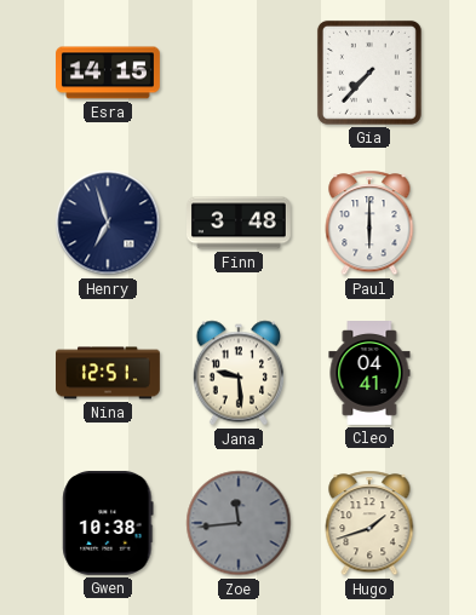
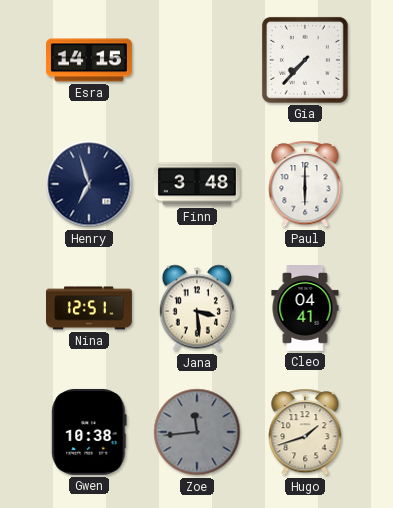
Jana: 9:29 -> 3:29
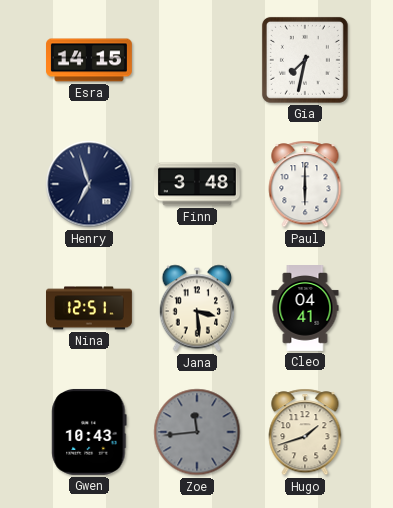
Gia: 7:37 -> 7:32
Gwen: 10:38 -> 10:43
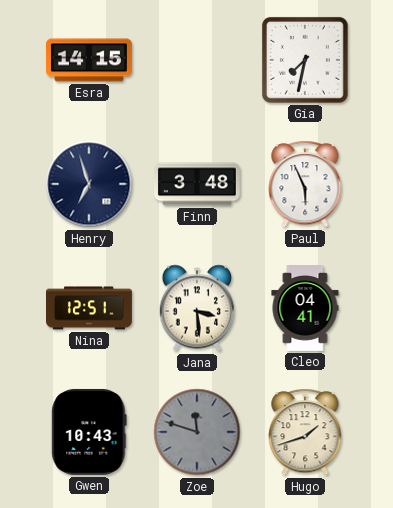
Paul: 6:00 -> 5:56
Zoe: 11:44 -> 11:48
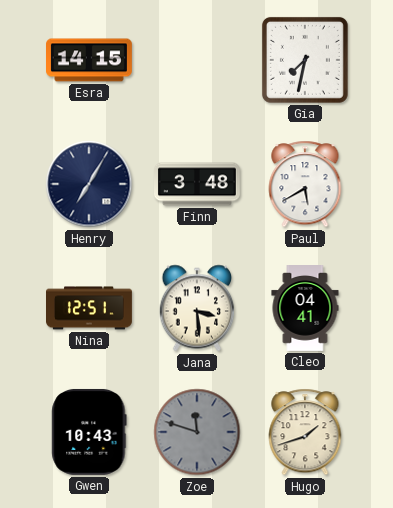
Henry: 6:57 -> 7:05
Paul: 5:56 -> 5:40
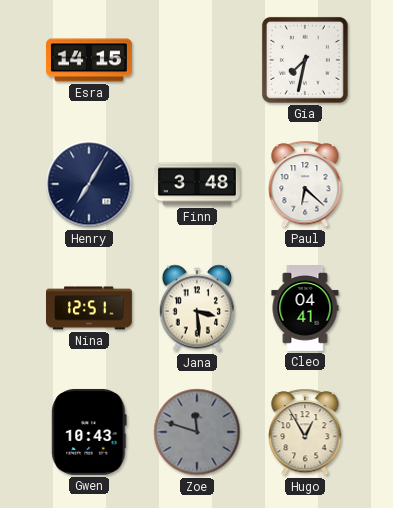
Paul: 5:40 -> 6:22
Hugo: 1:42 -> 12:55
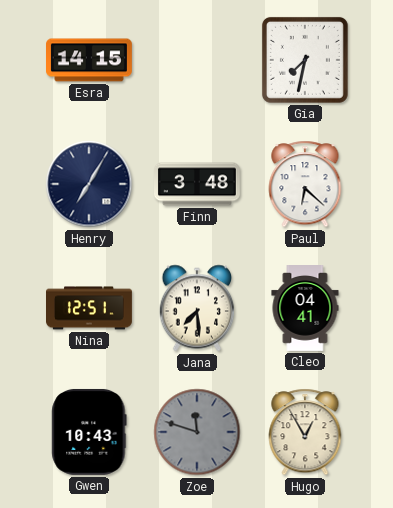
Jana: 3:29 -> 7:29
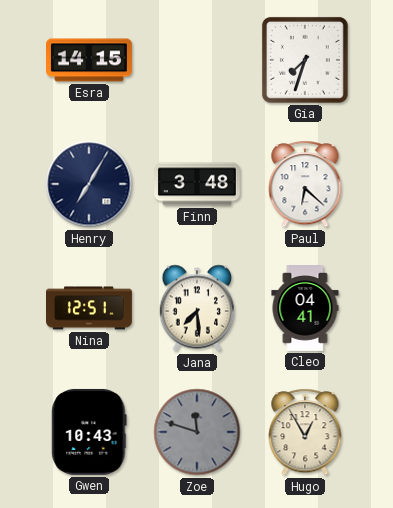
Gia: 7:32 -> 7:33
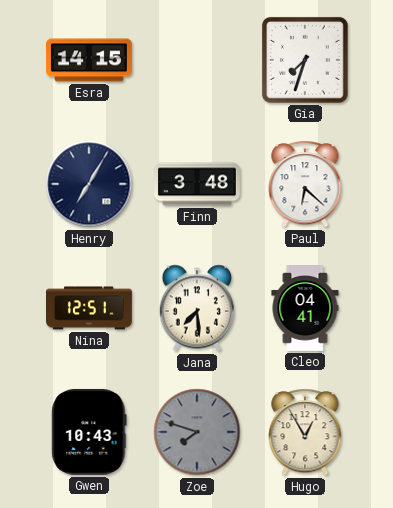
Zoe: 11:48 -> 7:48
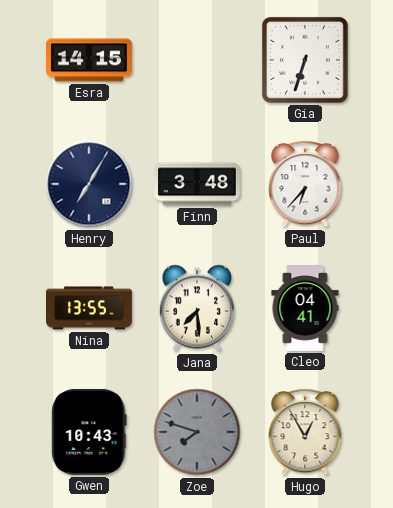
Gia: 7:33 -> 6:33
Paul: 6:22 -> 6:37
Nina: 12:51 -> 13:55
